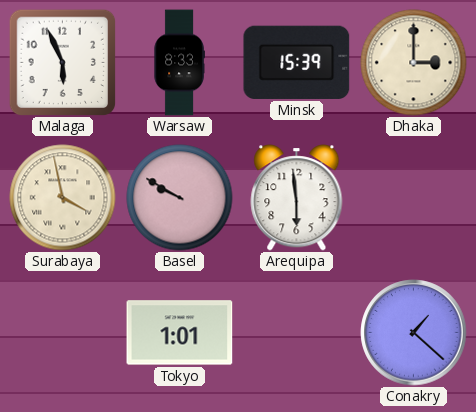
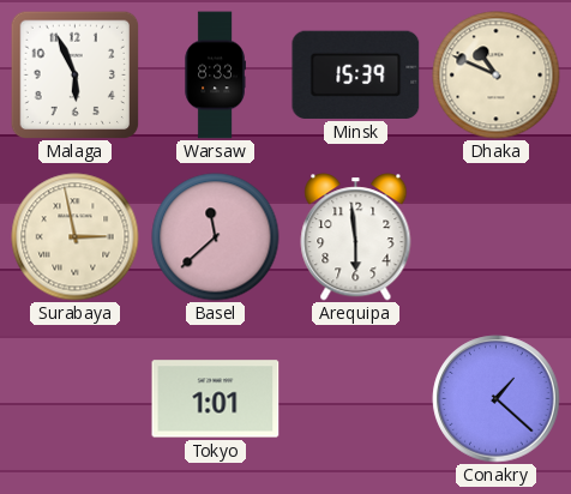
Dhaka: 3:00 -> 10:49
Surabaya: 3:58 -> 2:58
Basel: 9:50 -> 11:38
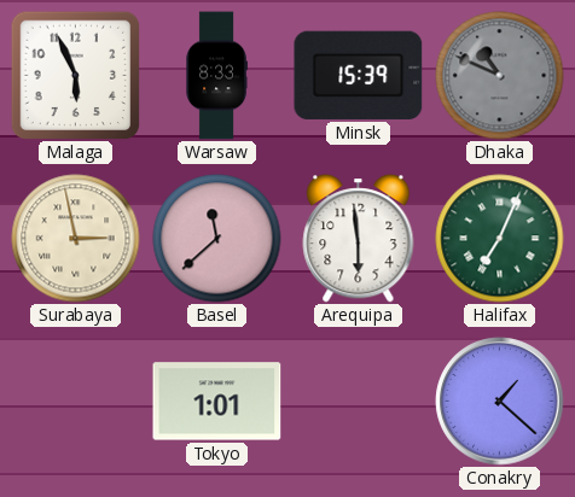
Dhaka dial: cream -> grey
Halifax: none -> 7:04
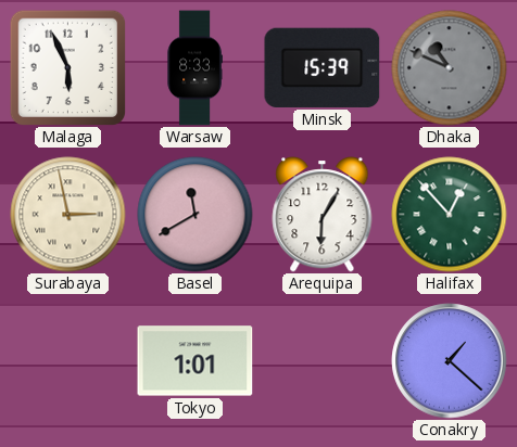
Basel: 11:38 -> 11:40
Arequipa: 5:59 -> 6:05
Halifax: 7:04 -> 12:53
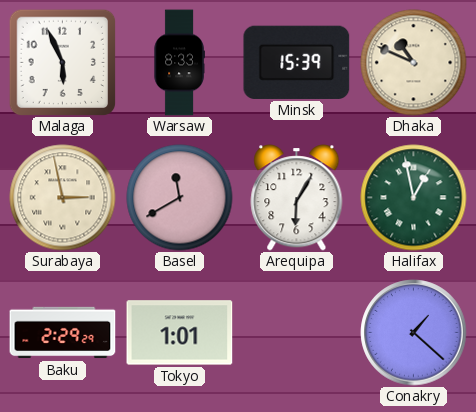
Dhaka dial: grey -> cream
Halifax: 12:53 -> 12:58
Baku: none -> 2:29
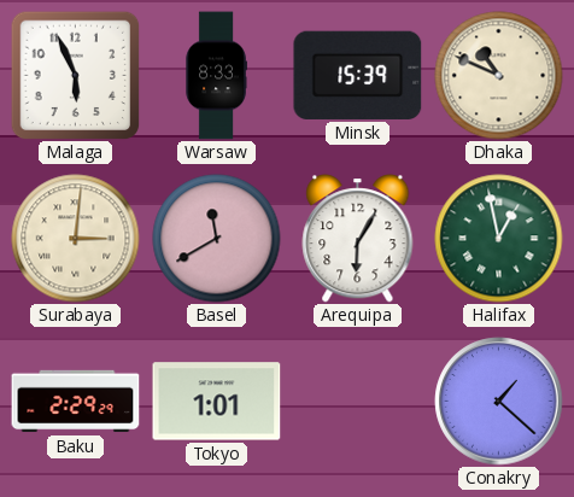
Surabaya: 2:58 -> 3:01
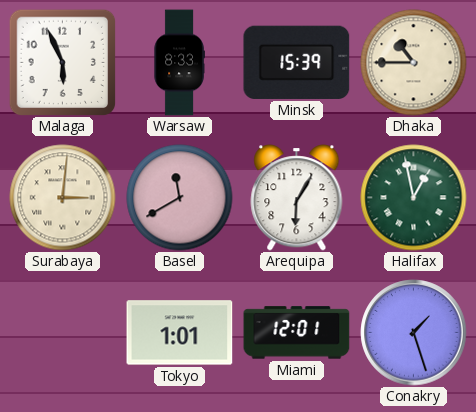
Dhaka: 10:49 -> 10:45
Baku: 2:29 -> none
Miami: none -> 12:01
Conakry: 1:22 -> 1:27
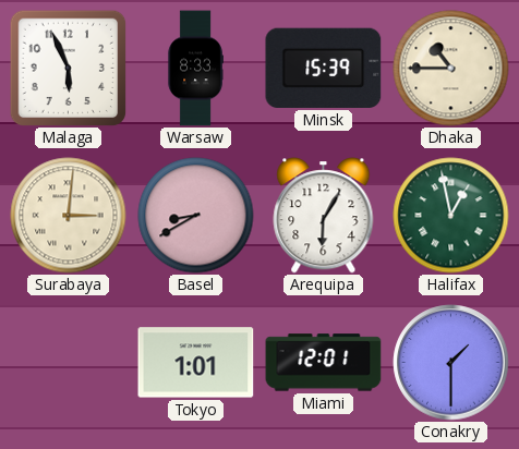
Basel: 11:40 -> 8:40
Conakry: 1:27 -> 1:30
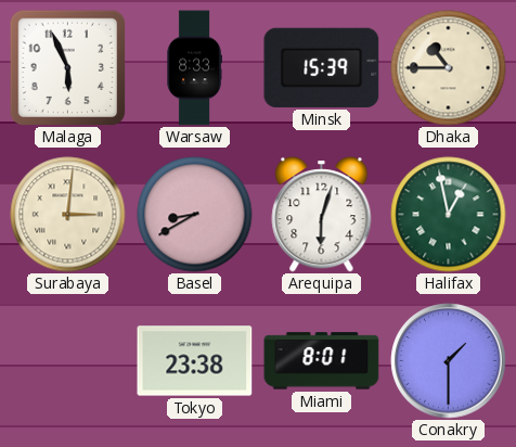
Arequipa: 6:05 -> 6:03
Tokyo: 1:01 -> 23:38
Miami: 12:01 -> 8:01
